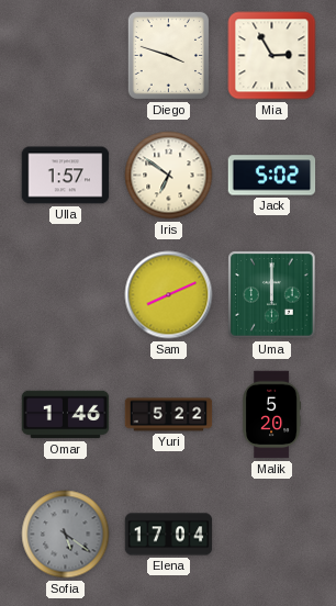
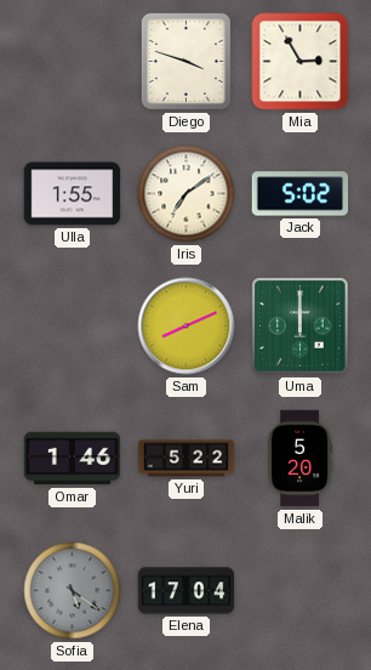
Ulla: 1:57 -> 1:55
Iris: 6:51 -> 7:09
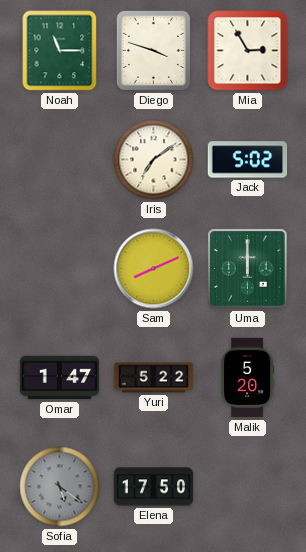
Noah: none -> 11:15
Ulla: 1:55 -> none
Omar: 1:46 -> 1:47
Elena: 17:04 -> 17:50
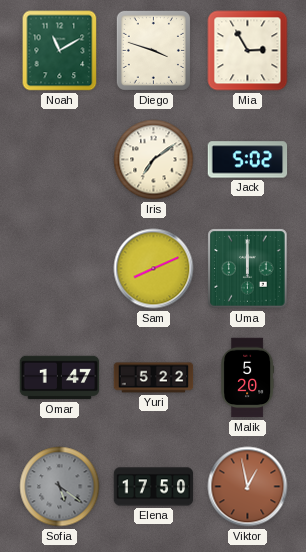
Noah: 11:15 -> 11:10
Viktor: none -> 12:58
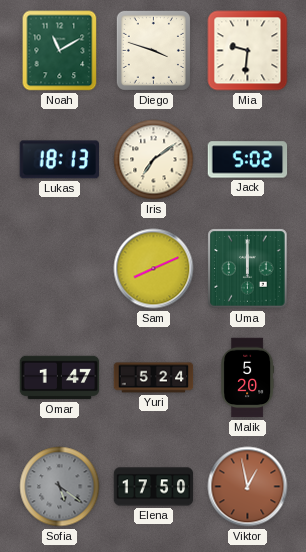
Mia: 2:55 -> 9:31
Lukas: none -> 18:13
Yuri: 5:22 -> 5:24
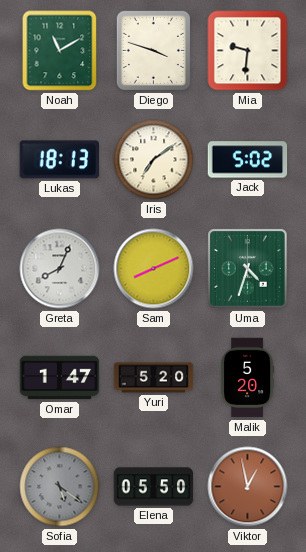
Greta: none -> 8:04
Uma: 12:00 -> 4:33
Yuri: 5:24 -> 5:20
Elena: 17:50 -> 05:50
